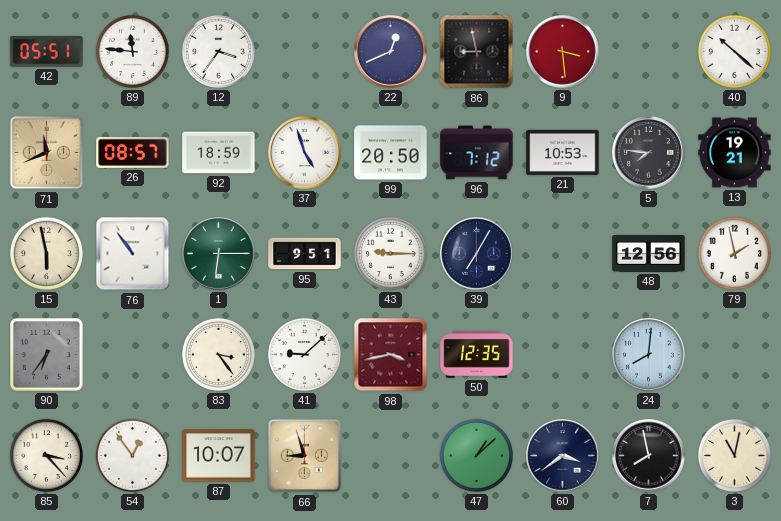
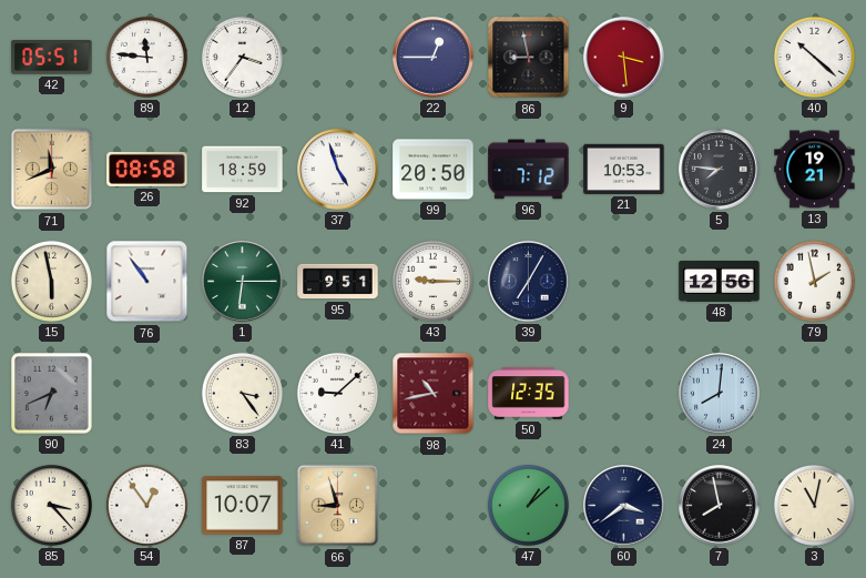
22: 12:41 -> 12:45
26: 08:57 -> 08:58
90: 6:36 -> 6:41
98: 3:43 -> 10:43
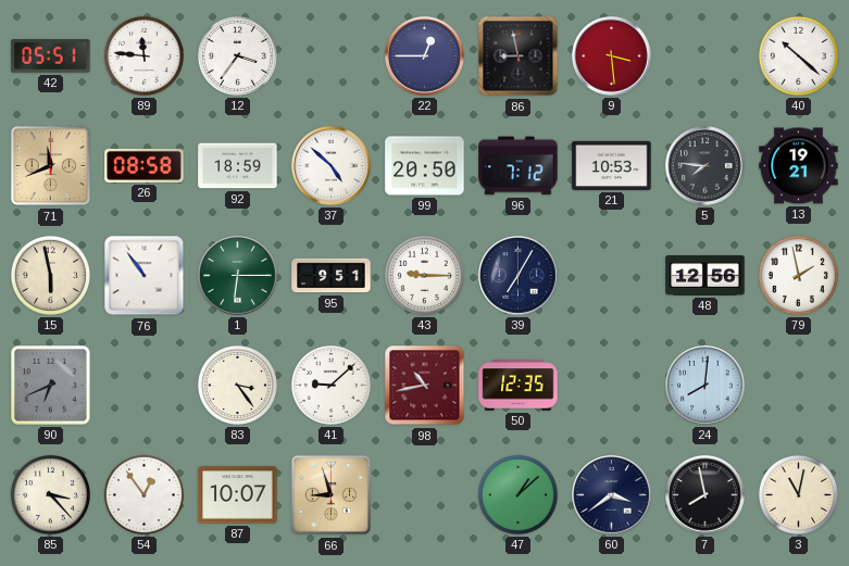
37: 4:57 -> 4:52
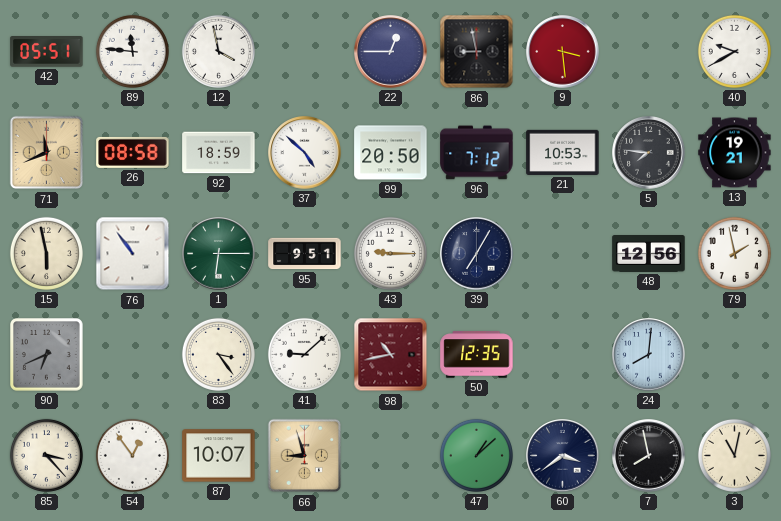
12: 3:36 -> 3:58
40: 10:22 -> 9:40
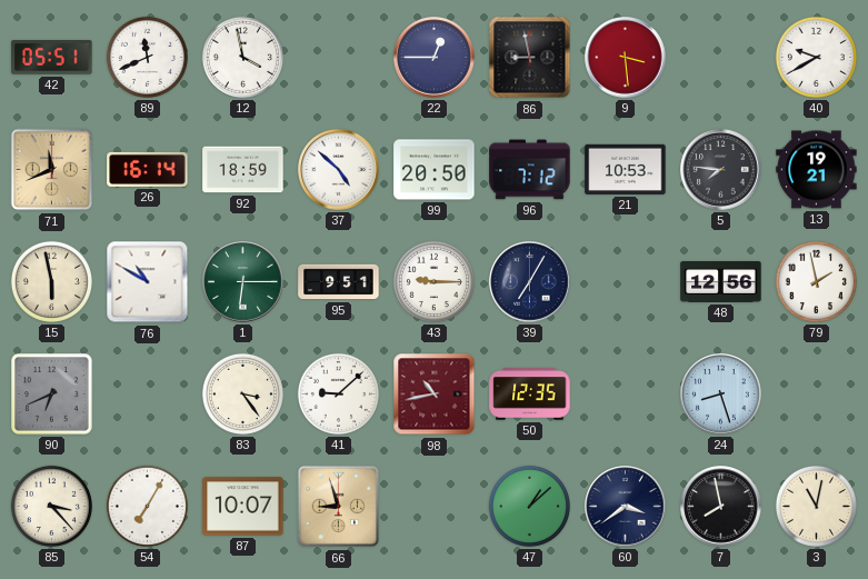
89: 11:46 -> 11:41
26: 08:58 -> 16:14
76: 10:54 -> 10:50
24: 8:01 -> 8:27
54: 12:54 -> 7:05
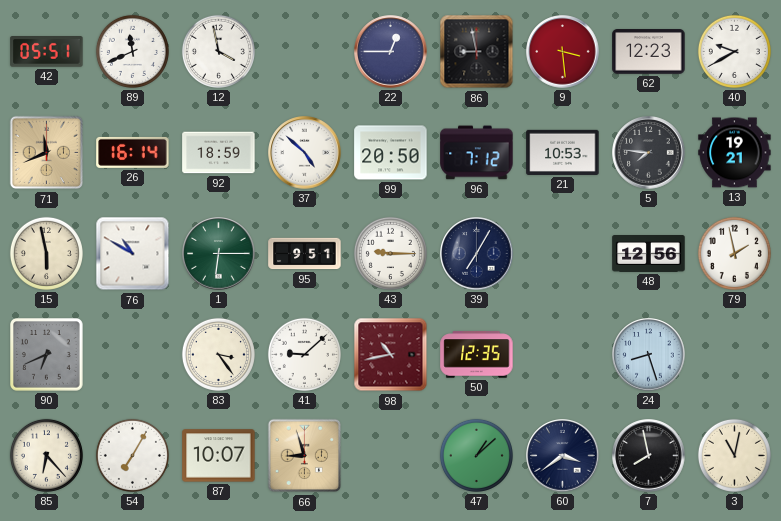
62: none -> 12:23
85: 3:23 -> 6:23
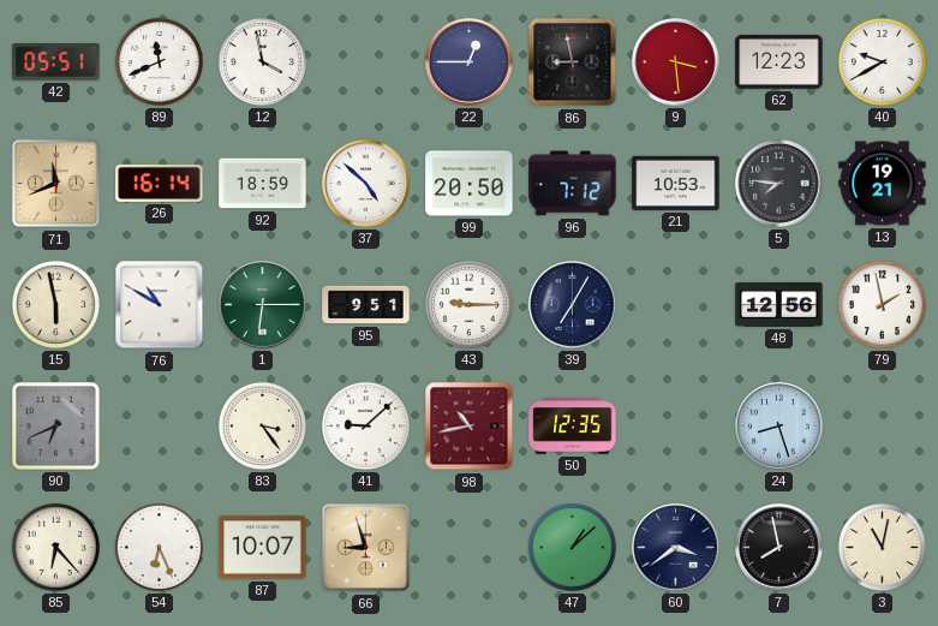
54: 7:05 -> 6:26
